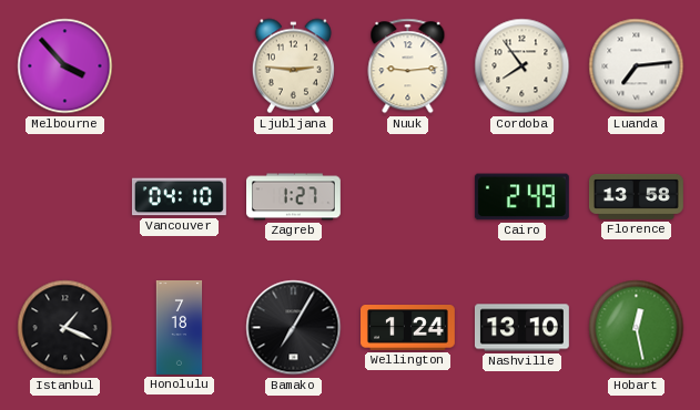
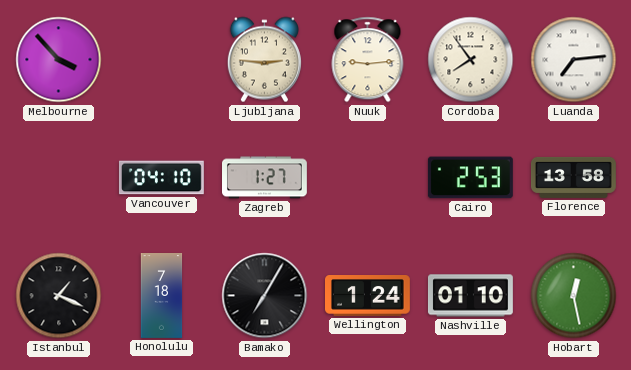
Cairo: 2:49 -> 2:53
Nashville: 13:10 -> 01:10
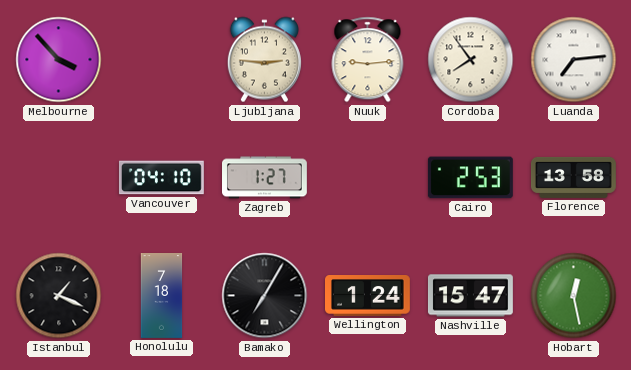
Nashville: 01:10 -> 15:47
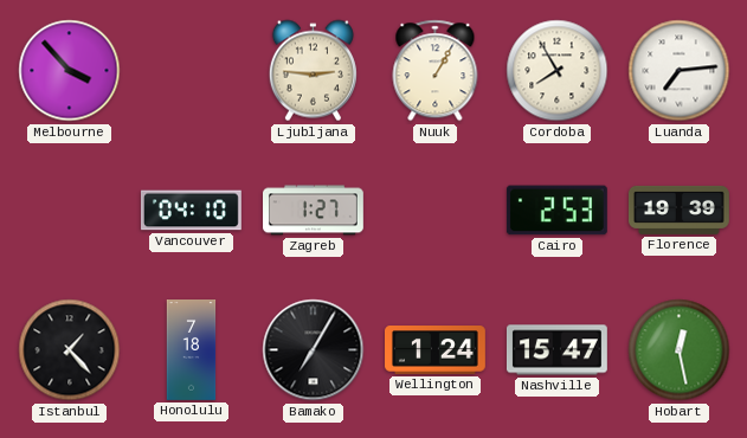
Nuuk: 9:14 -> 1:05
Cordoba: 7:54 -> 7:55
Florence: 13:58 -> 19:39
Istanbul: 1:19 -> 1:23
